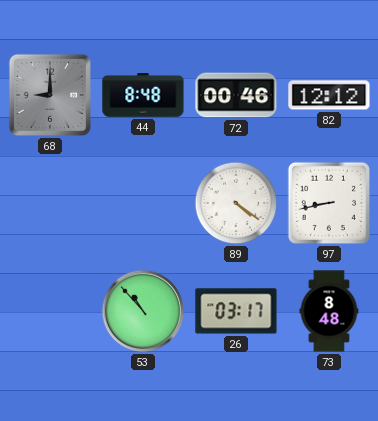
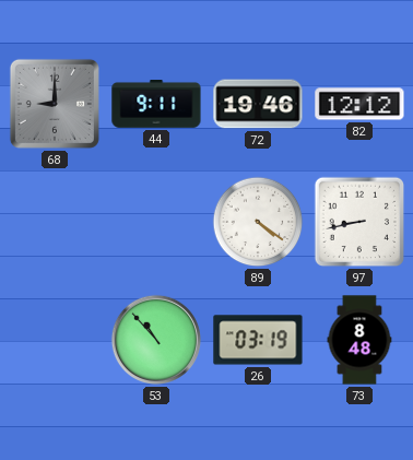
44: 8:48 -> 9:11
72: 00:46 -> 19:46
26: 03:17 -> 03:19
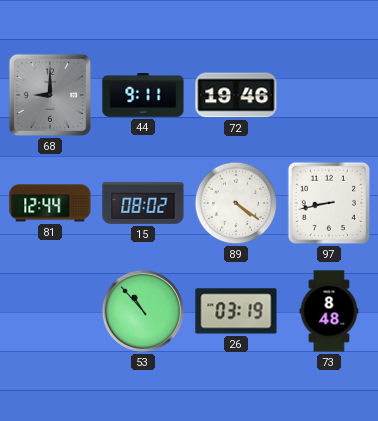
82: 12:12 -> none
81: none -> 12:44
15: none -> 08:02
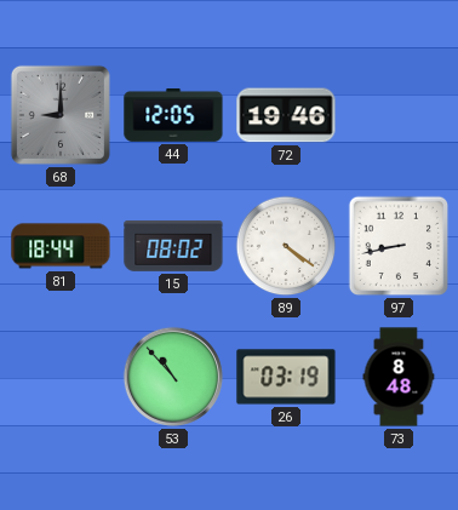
44: 9:11 -> 12:05
81: 12:44 -> 18:44
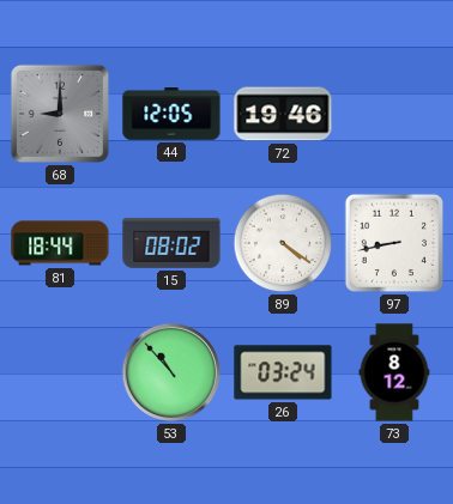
26: 03:19 -> 03:24
73: 8:48 -> 8:12
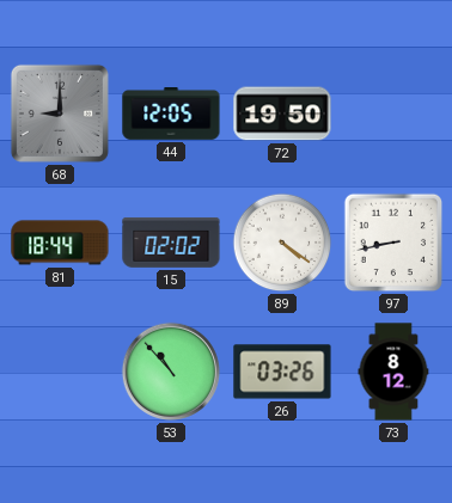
72: 19:46 -> 19:50
15: 08:02 -> 02:02
26: 03:24 -> 03:26
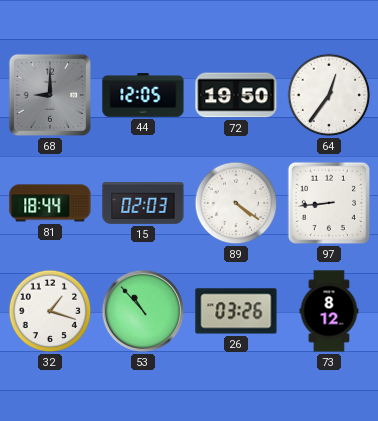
64: none -> 12:36
15: 02:02 -> 02:03
97: 8:43 -> 8:44
32: none -> 1:18
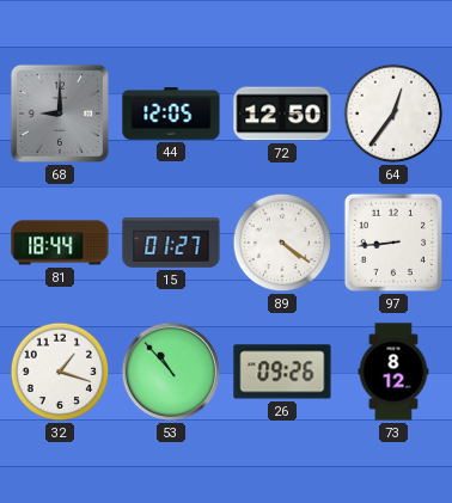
72: 19:50 -> 12:50
15: 02:03 -> 01:27
26: 03:26 -> 09:26
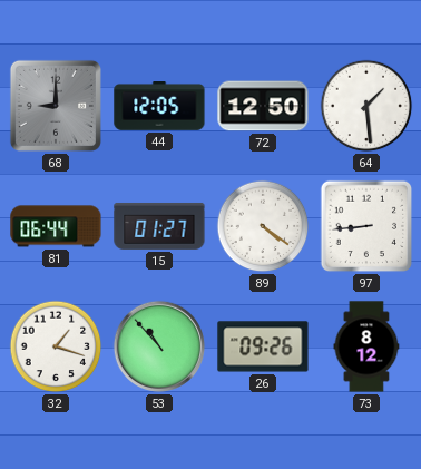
64: 12:36 -> 1:29
81: 18:44 -> 06:44
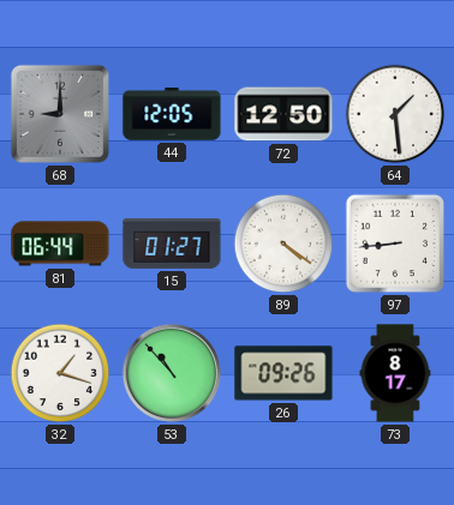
73: 8:12 -> 8:17
